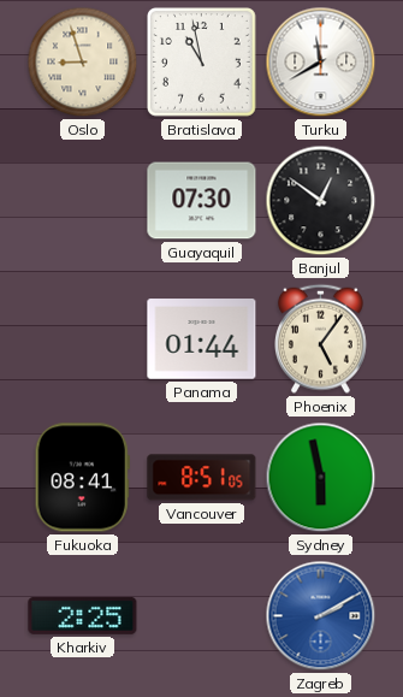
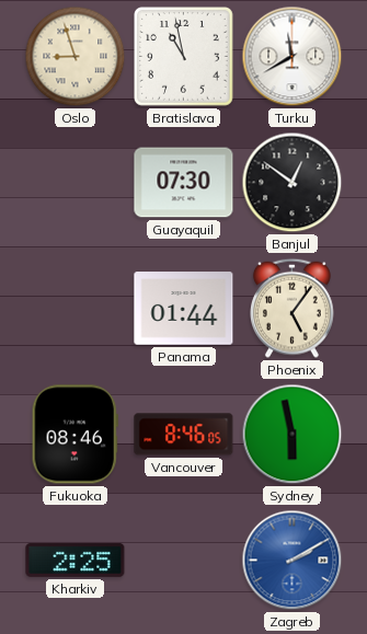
Fukuoka: 08:41 -> 08:46
Vancouver: 8:51 -> 8:46
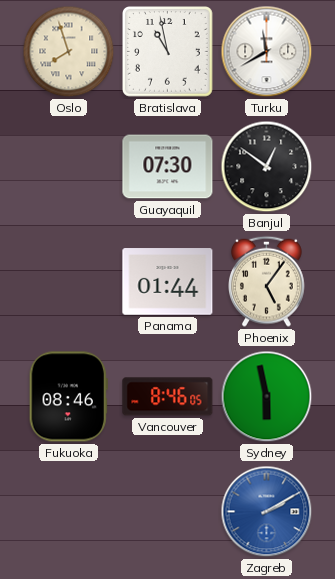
Oslo: 8:57 -> 7:57
Kharkiv: 2:25 -> none
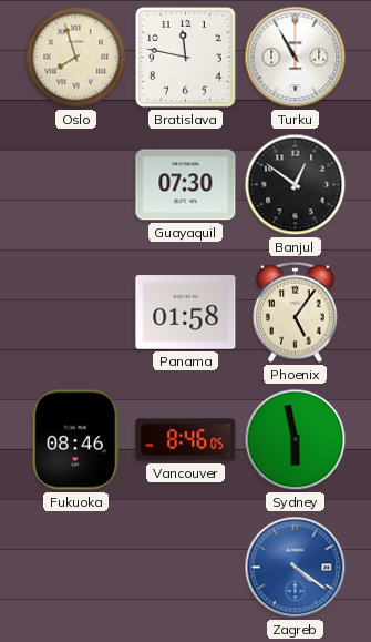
Bratislava: 10:58 -> 11:47
Turku: 11:40 -> 10:55
Panama: 01:44 -> 01:58
Zagreb: 2:10 -> 4:21
